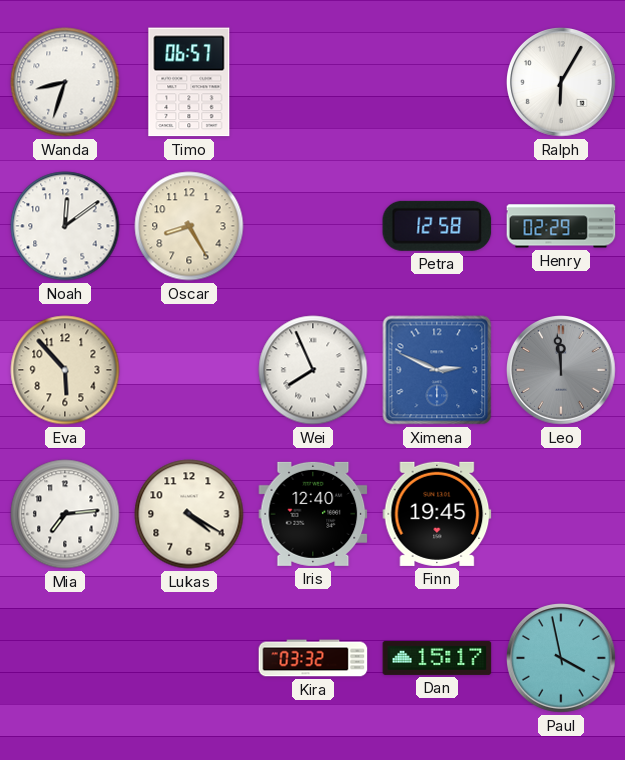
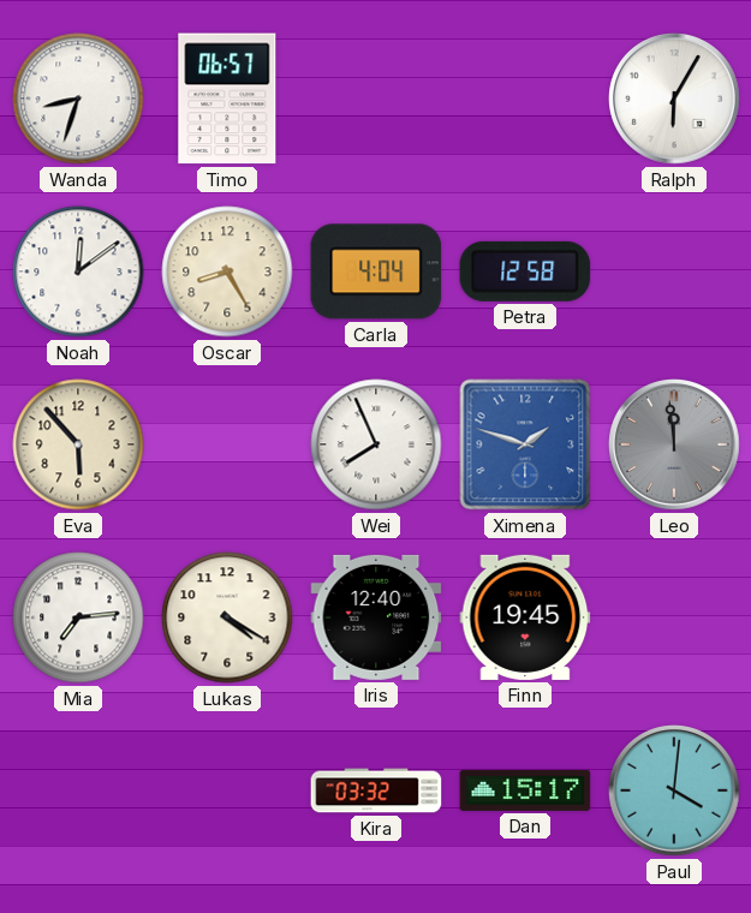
Carla: none -> 4:04
Henry: 02:29 -> none
Ximena: 2:49 -> 1:48
Paul: 3:58 -> 4:01
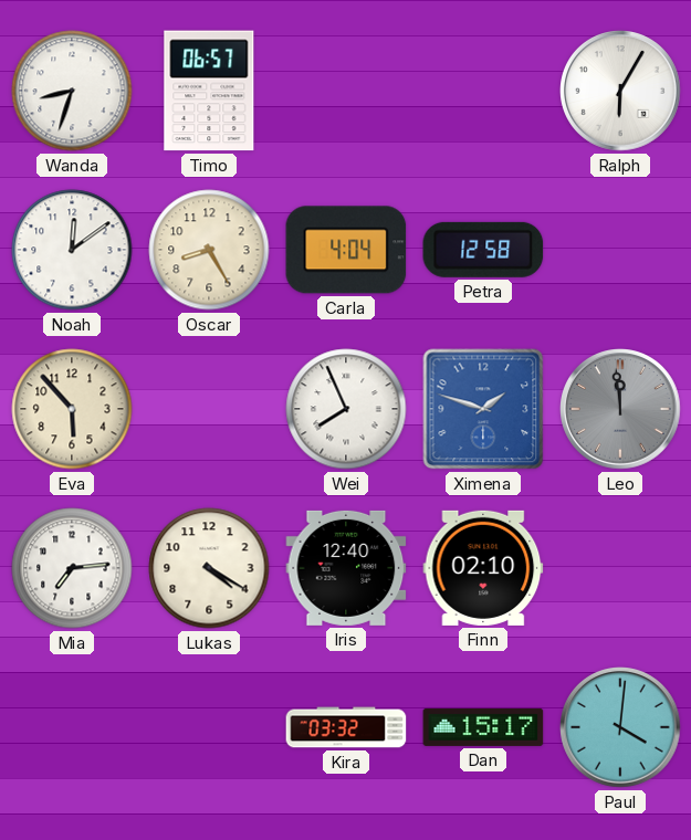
Finn: 19:45 -> 02:10
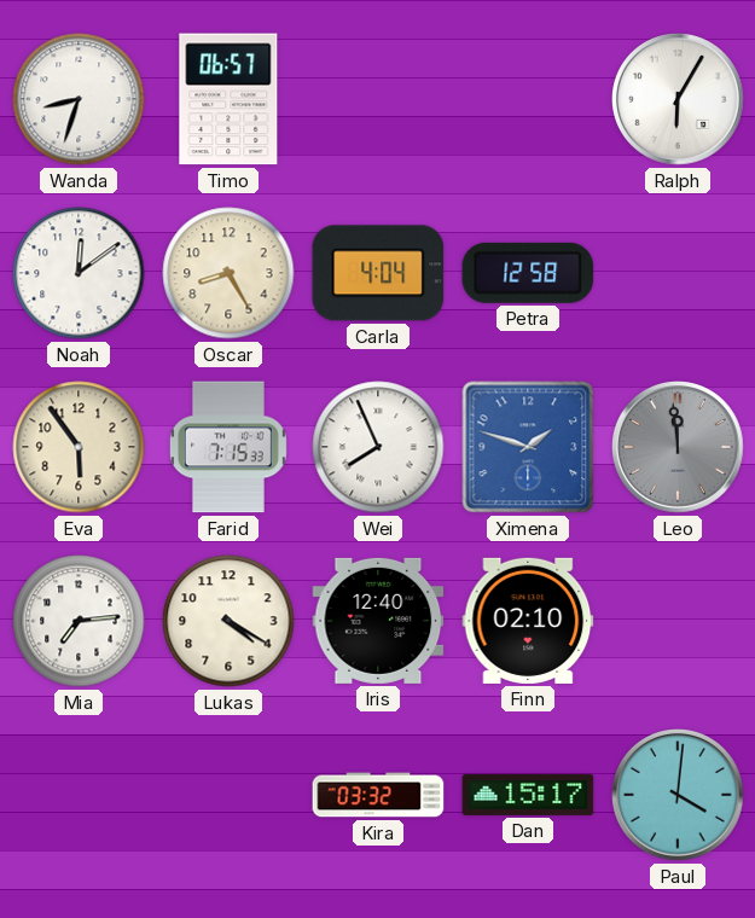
Eva: 5:53 -> 5:54
Farid: none -> 7:15
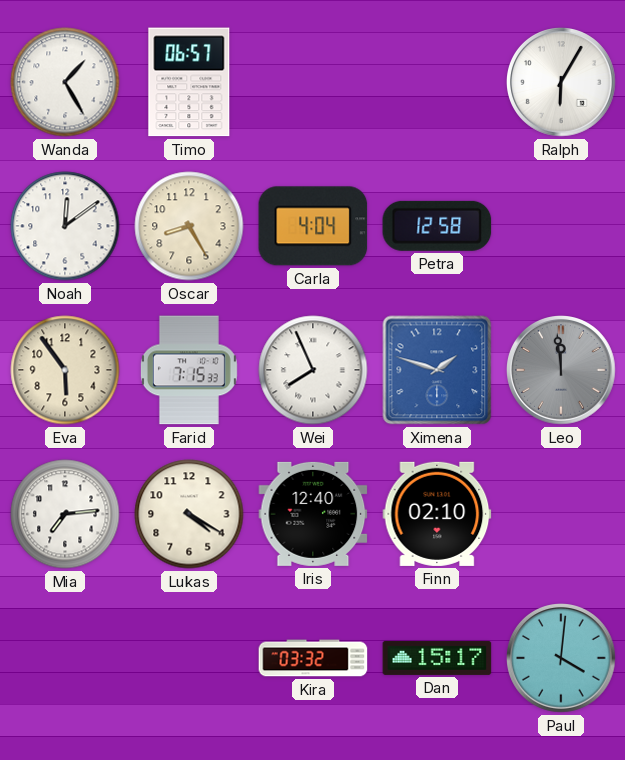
Wanda: 8:33 -> 1:25
